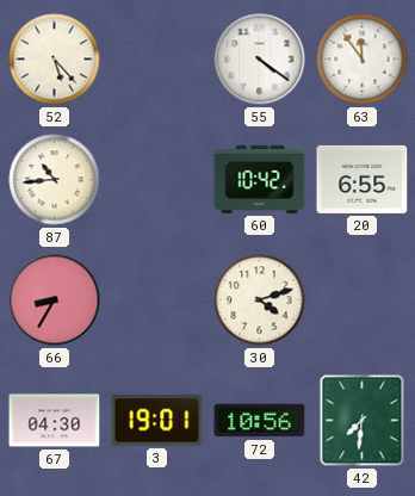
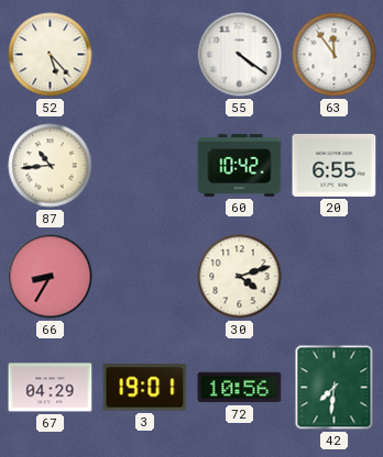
67: 04:30 -> 04:29
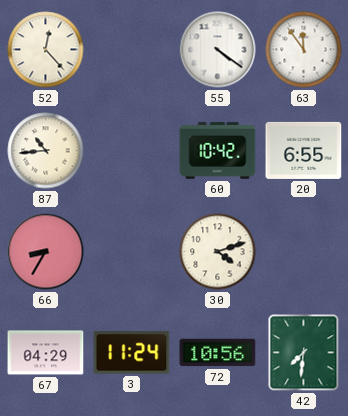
52: 5:23 -> 12:23
3: 19:01 -> 11:24
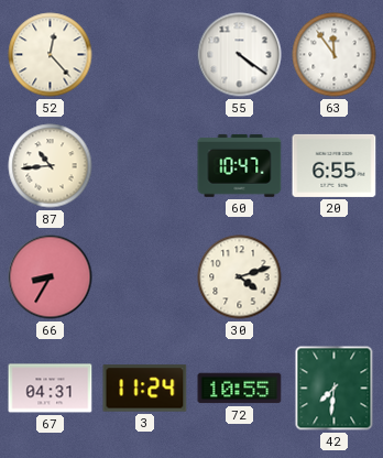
60: 10:42 -> 10:47
67: 04:29 -> 04:31
72: 10:56 -> 10:55
